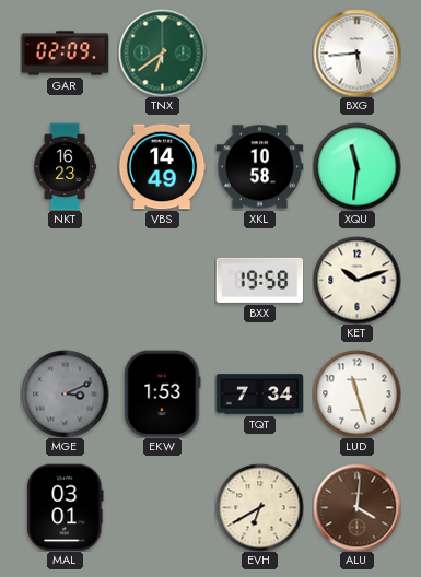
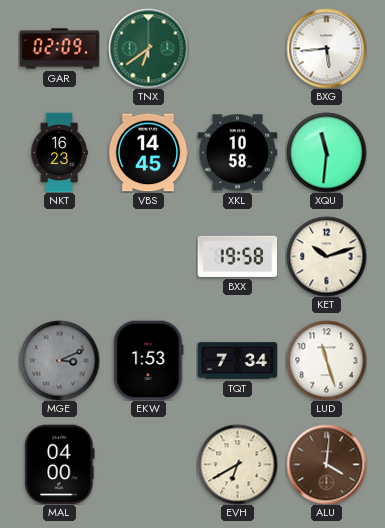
VBS: 14:49 -> 14:45
MAL: 03:01 -> 04:00
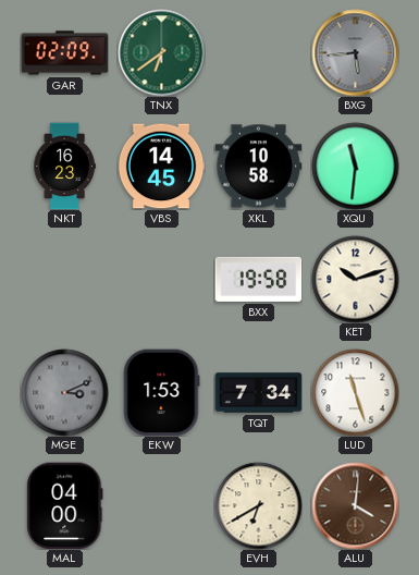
BXG dial: white -> grey
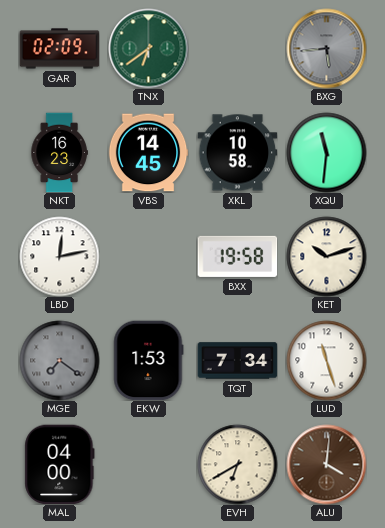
LBD: none -> 12:13
MGE: 3:11 -> 7:21
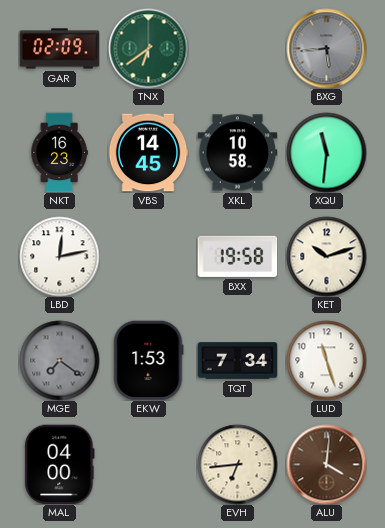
EVH: 6:40 -> 6:44
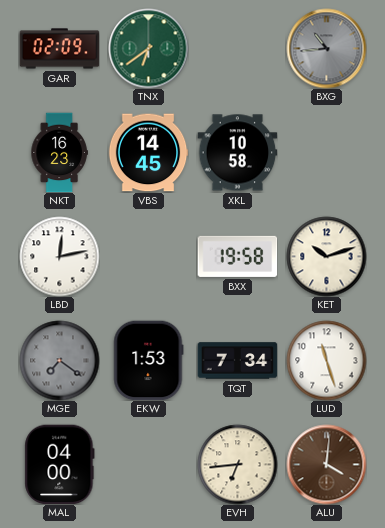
BXG: 5:44 -> 10:44
XQU: 11:31 -> none
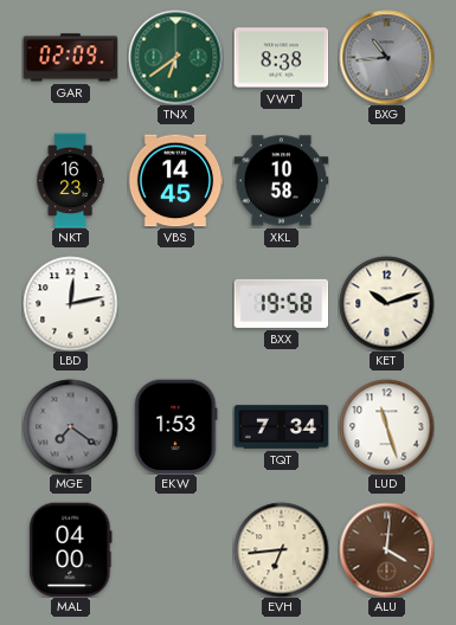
VWT: none -> 8:38
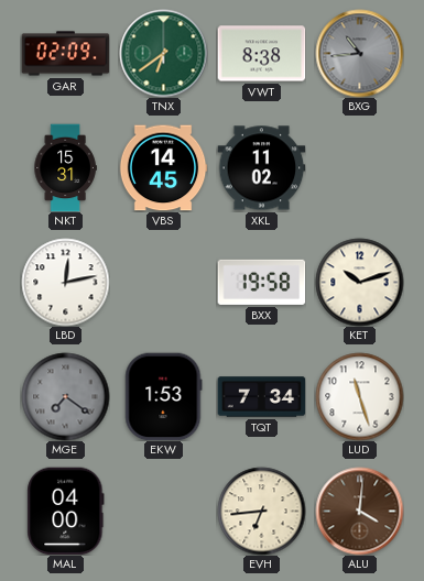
NKT: 16:23 -> 15:31
XKL: 10:58 -> 11:02
